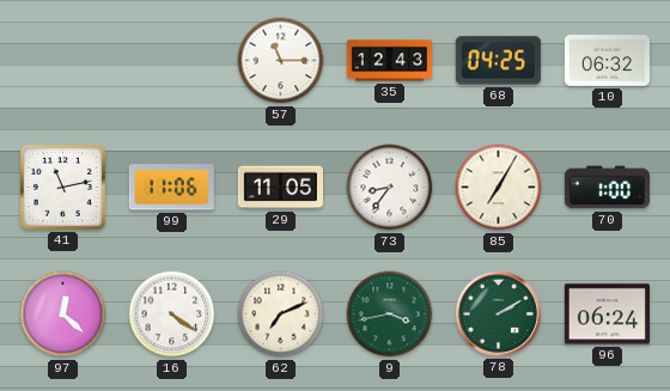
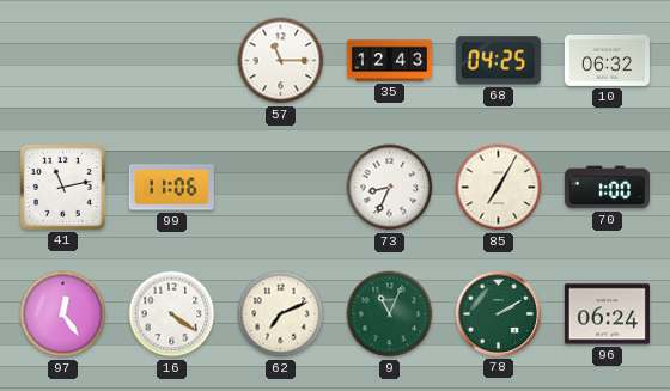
29: 11:05 -> none
73: 8:36 -> 8:34
97: 12:22 -> 12:24
9: 3:43 -> 11:04
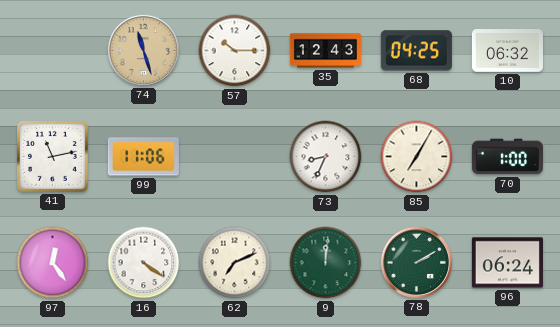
74: none -> 11:27
57: 11:15 -> 10:15
9: 11:04 -> 12:01
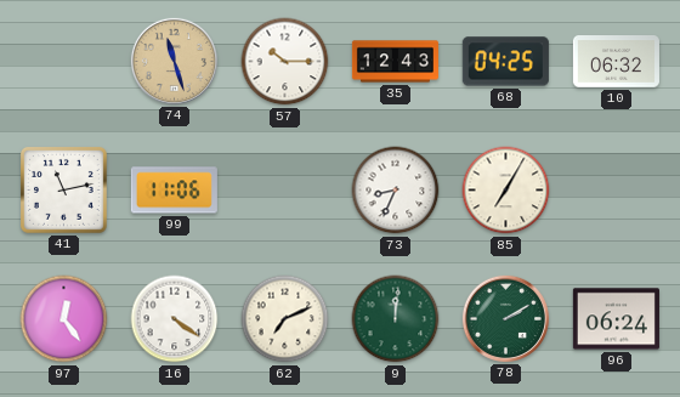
70: 1:00 -> none
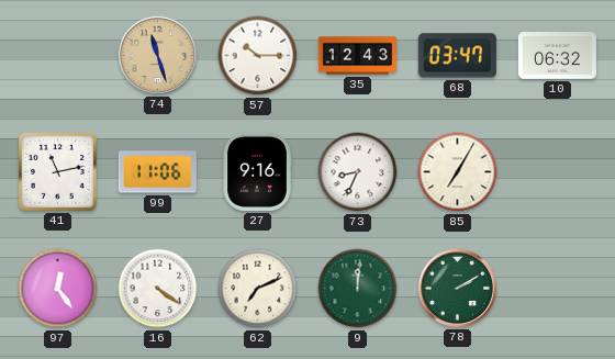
68: 04:25 -> 03:47
27: none -> 9:16
96: 06:24 -> none
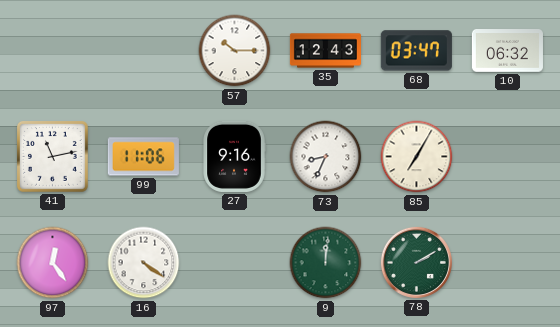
74: 11:27 -> none
62: 7:11 -> none
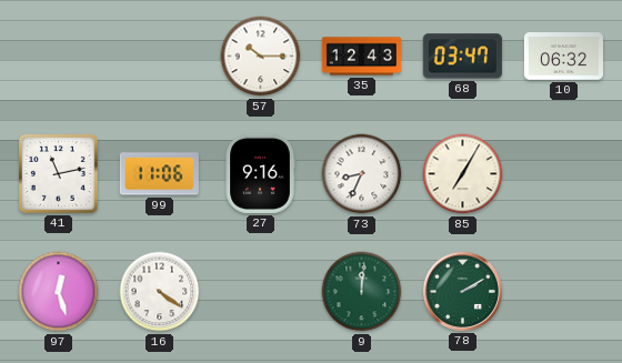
97: 12:24 -> 12:27
